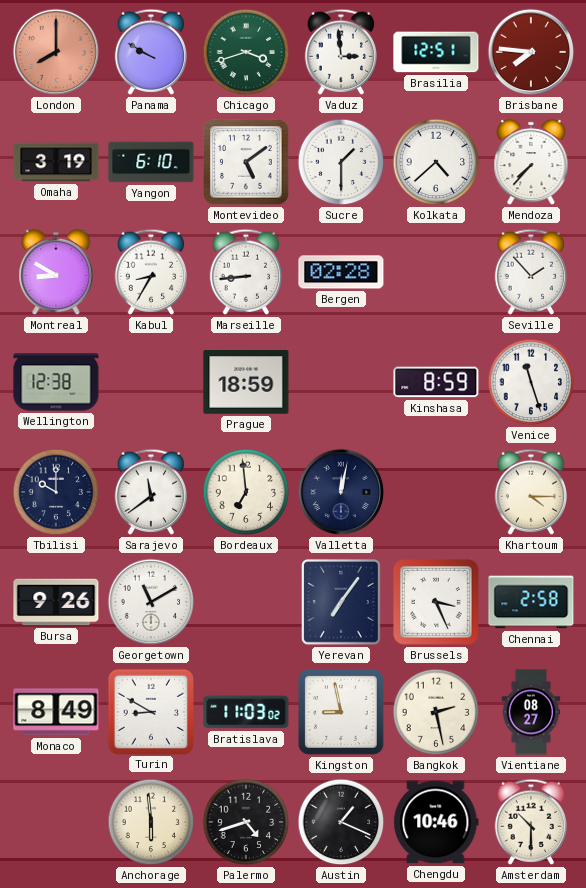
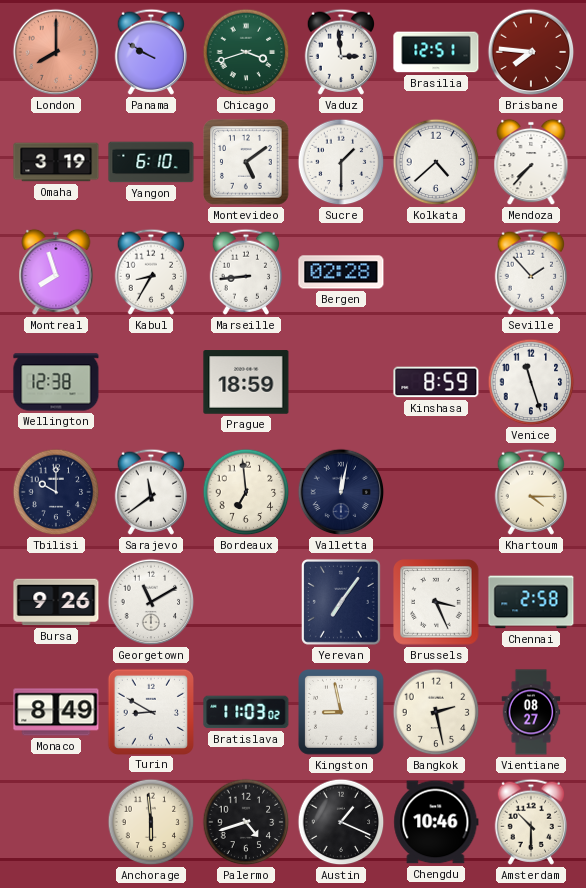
Montreal: 8:50 -> 7:57
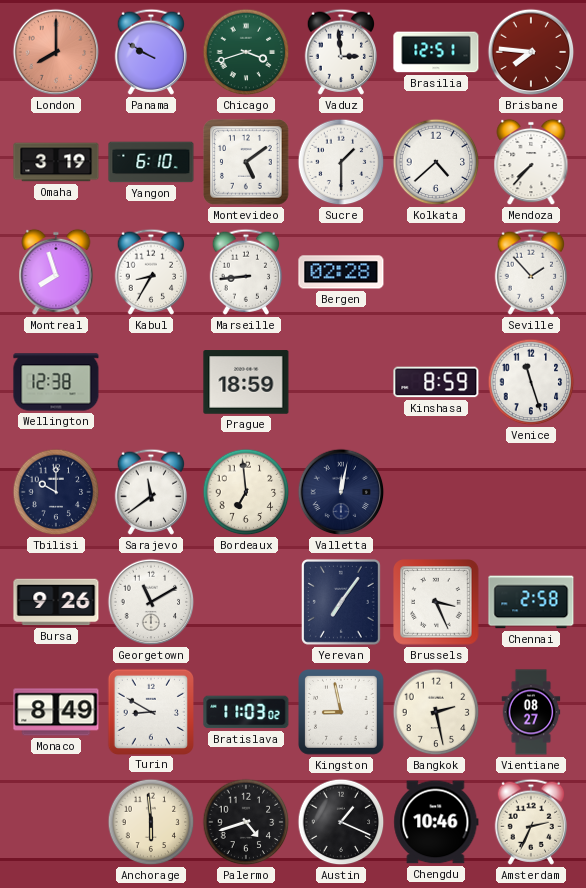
Khartoum: 4:15 -> none
Amsterdam: 10:30 -> 2:34
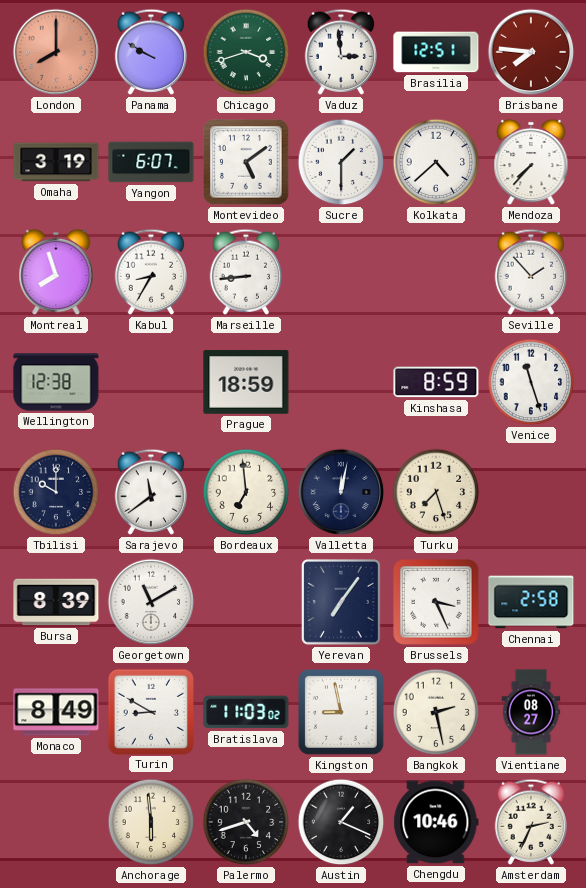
Yangon: 6:10 -> 6:07
Bergen: 02:28 -> none
Turku: none -> 7:27
Bursa: 9:26 -> 8:39
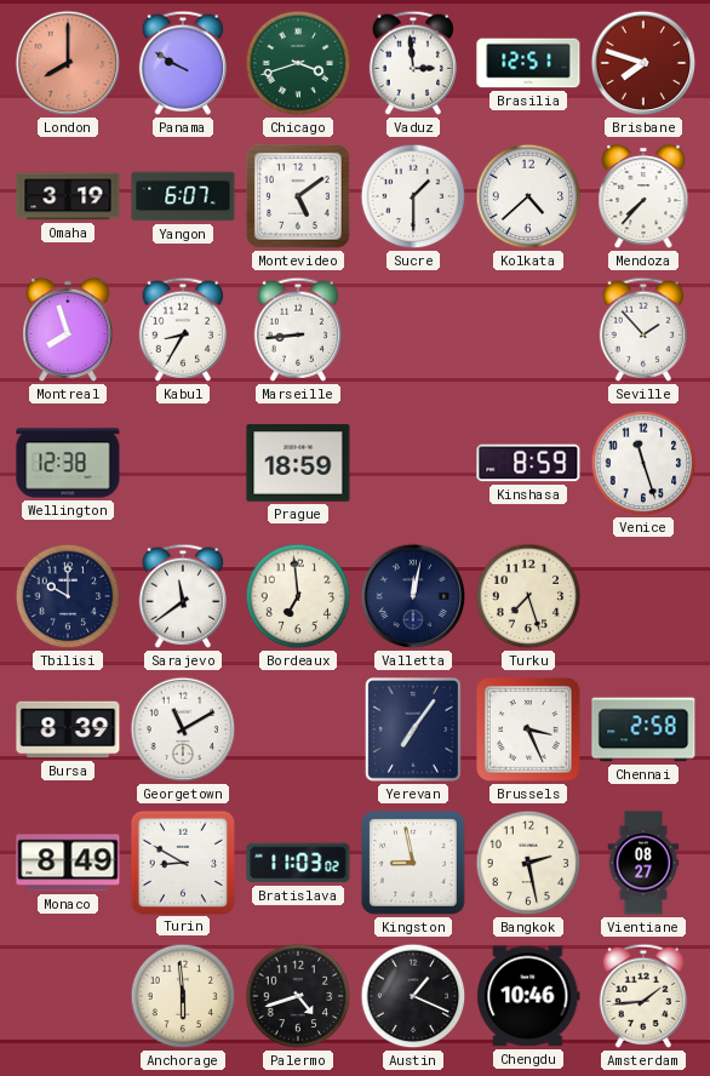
Brisbane: 7:46 -> 7:48
Amsterdam: 2:34 -> 1:44
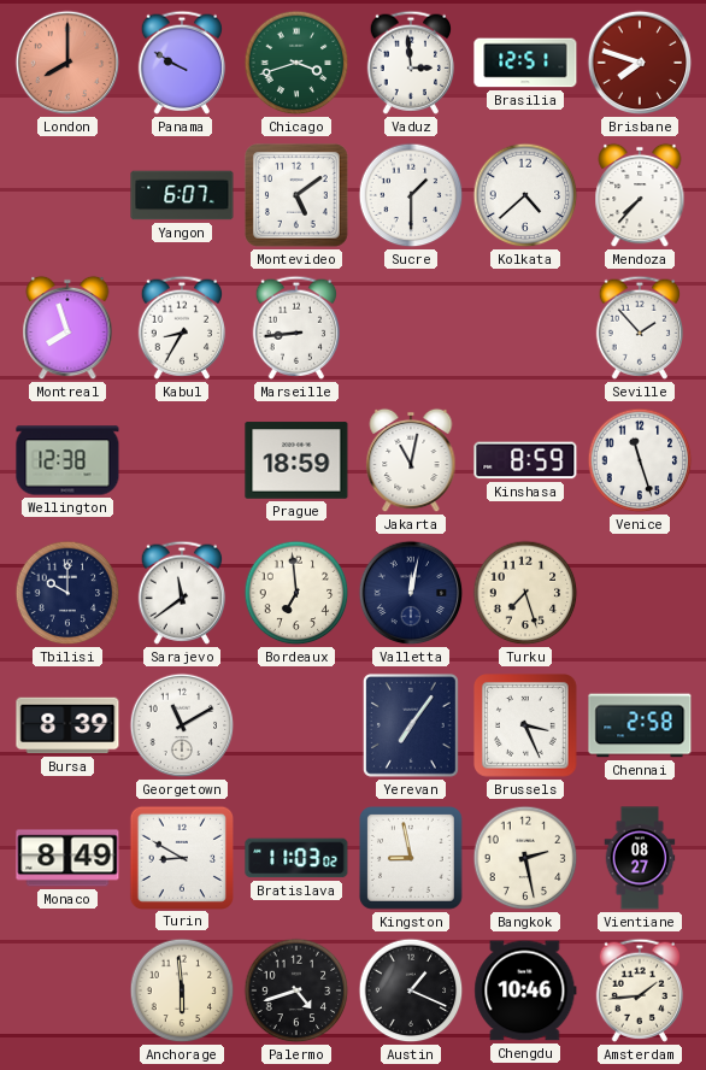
Omaha: 3:19 -> none
Jakarta: none -> 11:02
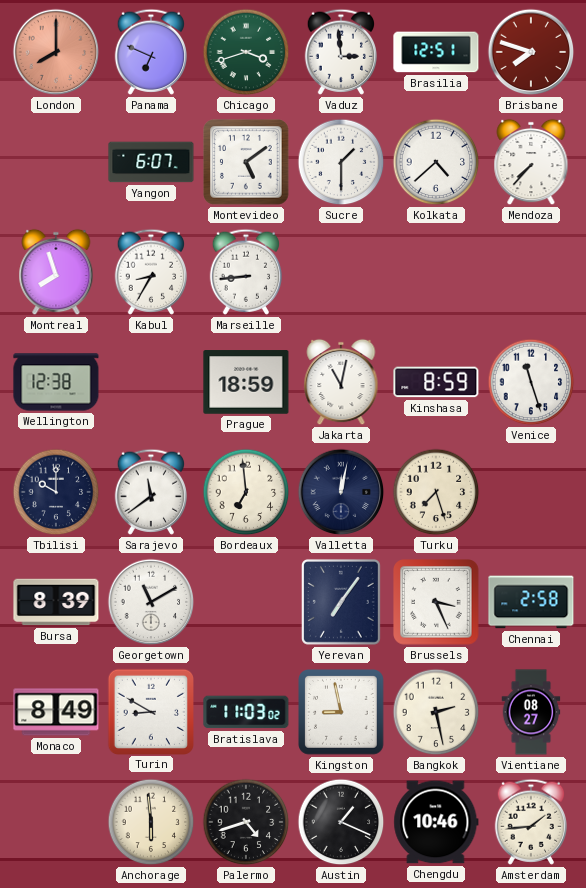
Panama: 9:50 -> 6:49
Seville: 1:53 -> none
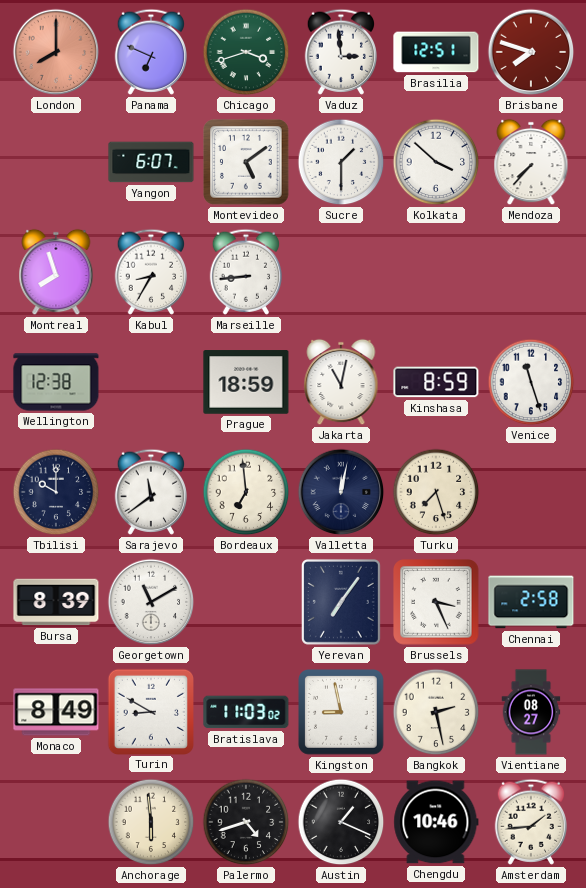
Kolkata: 4:38 -> 3:52
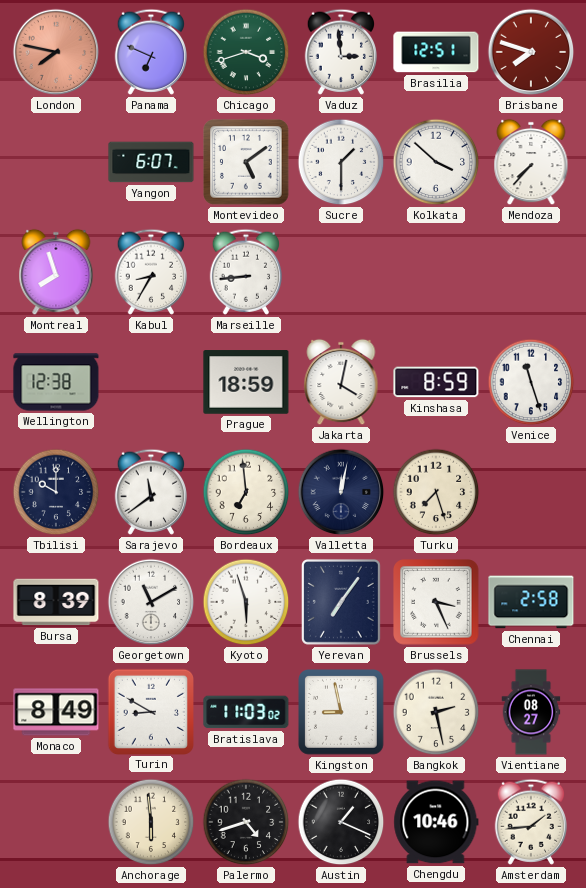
London: 8:00 -> 7:47
Jakarta: 11:02 -> 4:02
Kyoto: none -> 5:57
